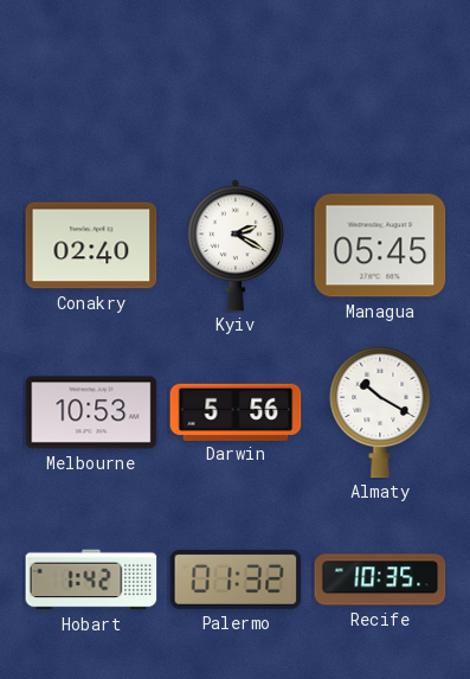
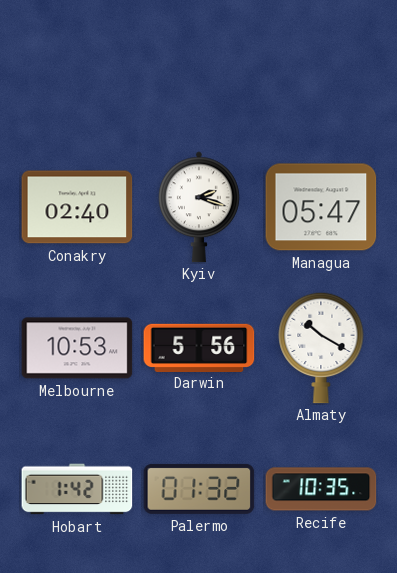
Kyiv: 2:20 -> 2:18
Managua: 05:45 -> 05:47
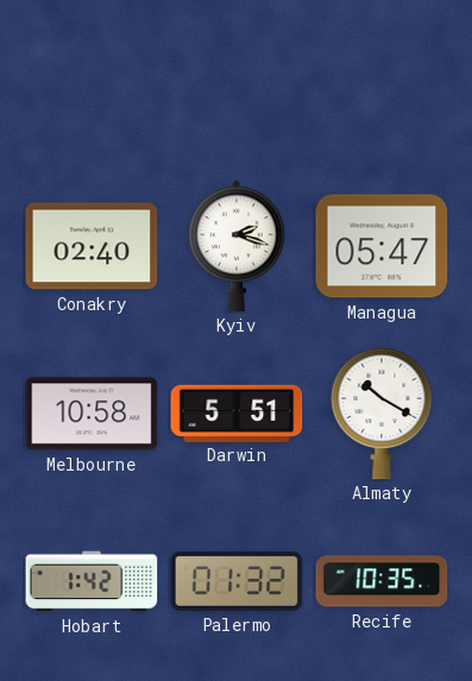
Melbourne: 10:53 -> 10:58
Darwin: 5:56 -> 5:51
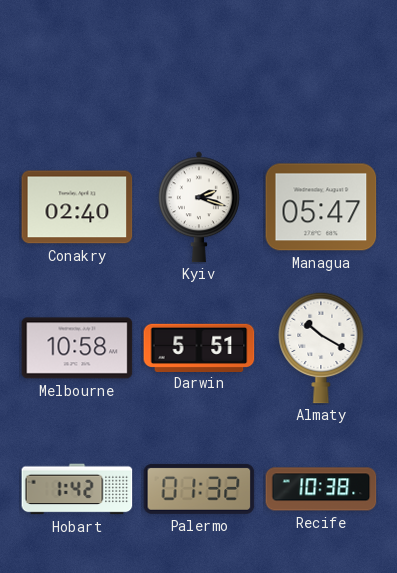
Recife: 10:35 -> 10:38
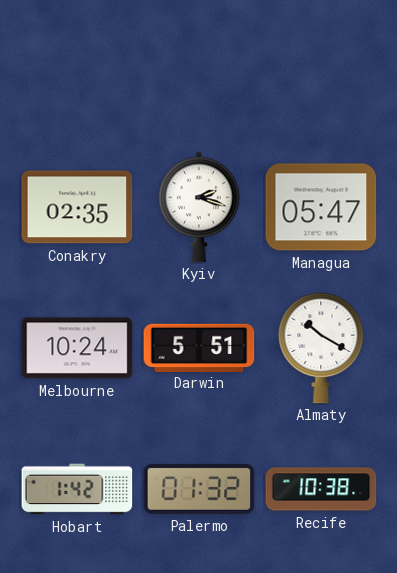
Conakry: 02:40 -> 02:35
Melbourne: 10:58 -> 10:24
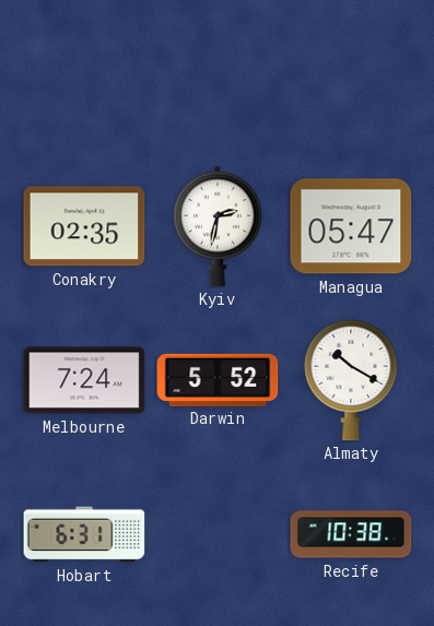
Kyiv: 2:18 -> 2:32
Melbourne: 10:24 -> 7:24
Darwin: 5:51 -> 5:52
Hobart: 1:42 -> 6:31
Palermo: 01:32 -> none
